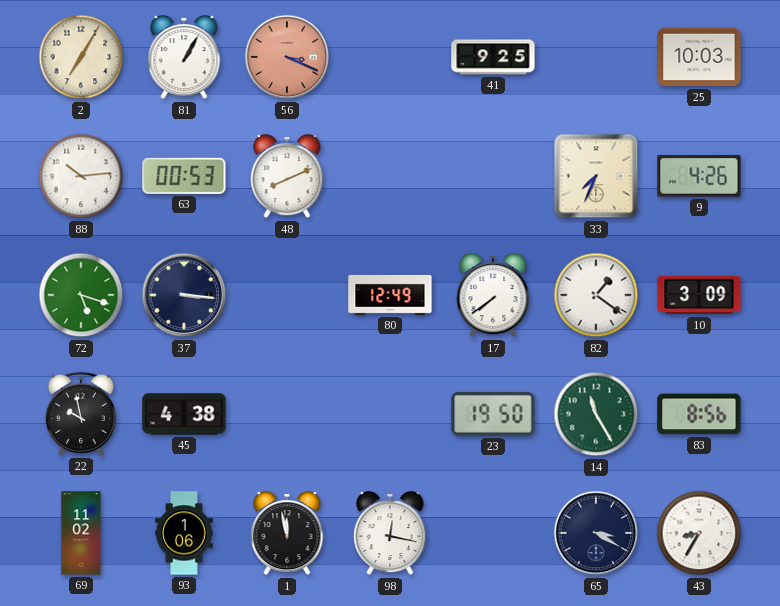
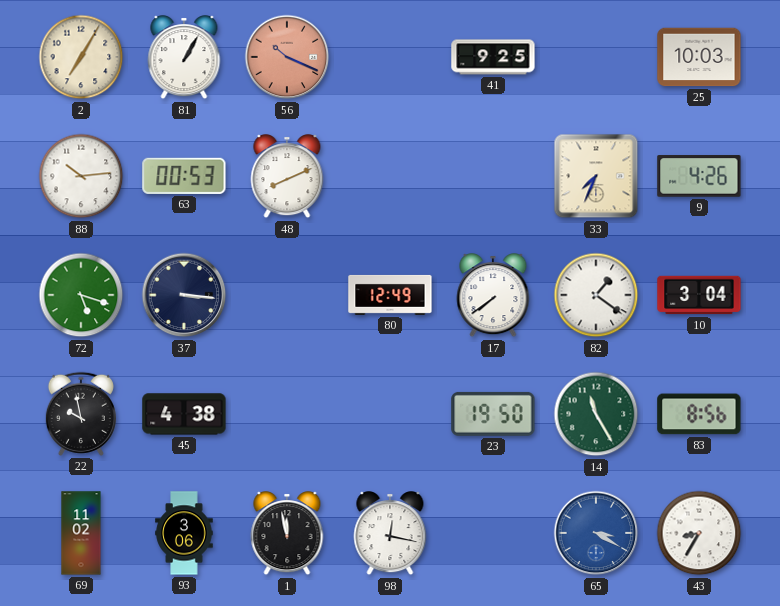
56: 3:19 -> 10:19
10: 3:09 -> 3:04
93: 1:06 -> 3:06
65 dial: navy -> blue
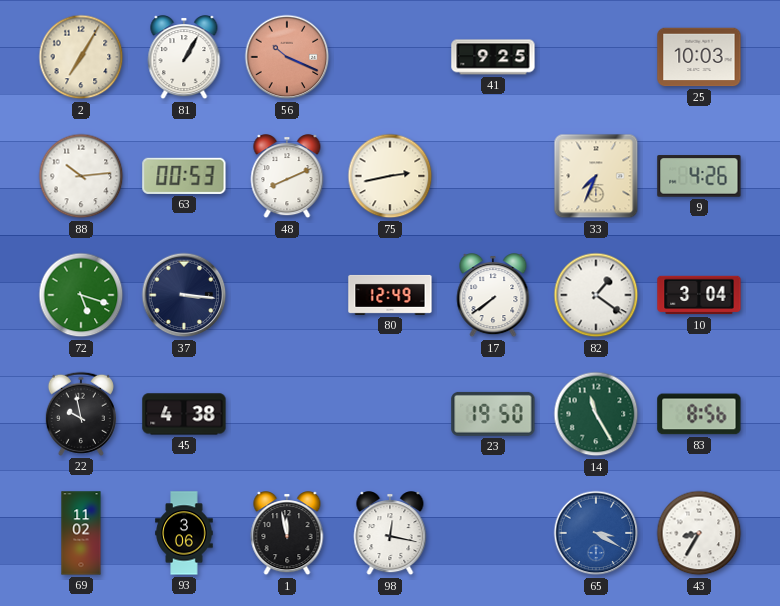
75: none -> 2:43
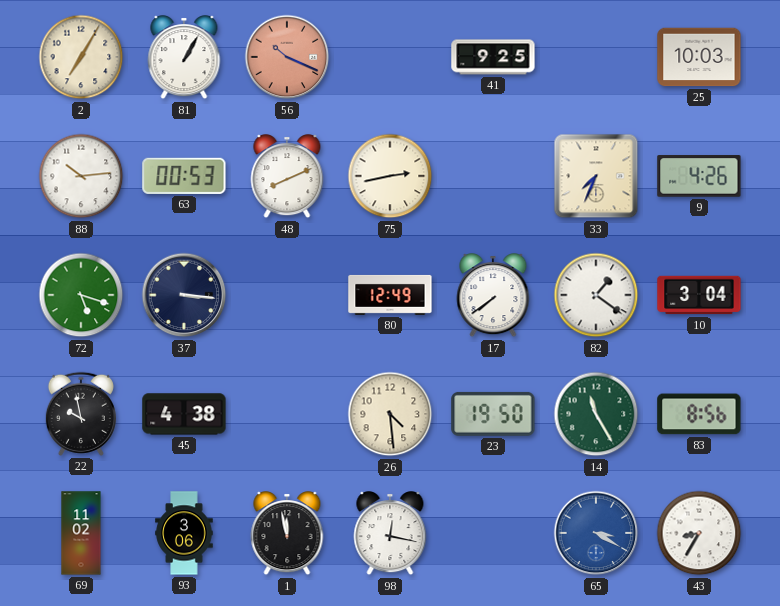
26: none -> 4:29
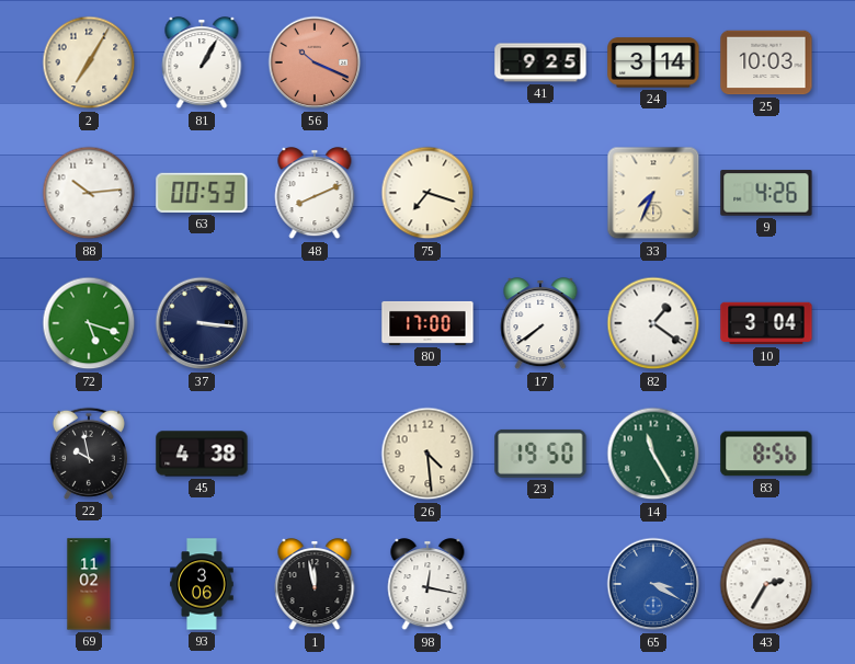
24: none -> 3:14
75: 2:43 -> 7:18
80: 12:49 -> 17:00
43: 8:35 -> 2:35
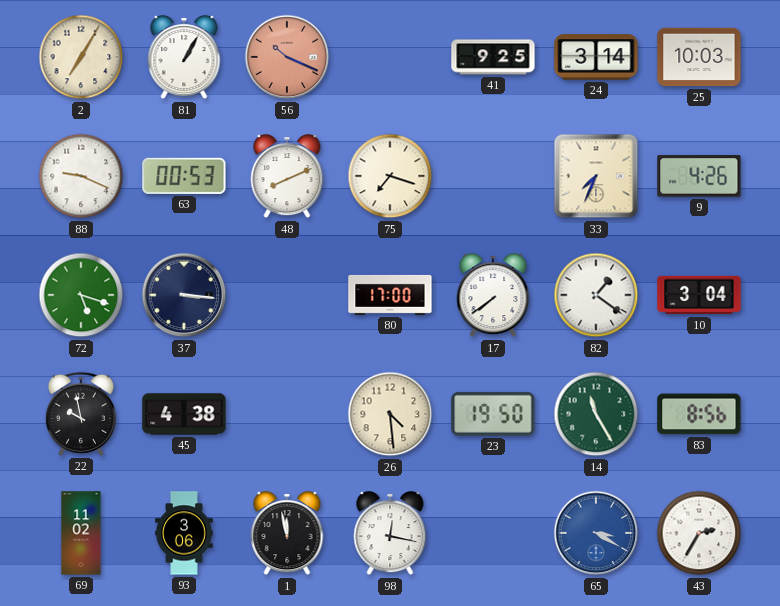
88: 10:14 -> 9:19
